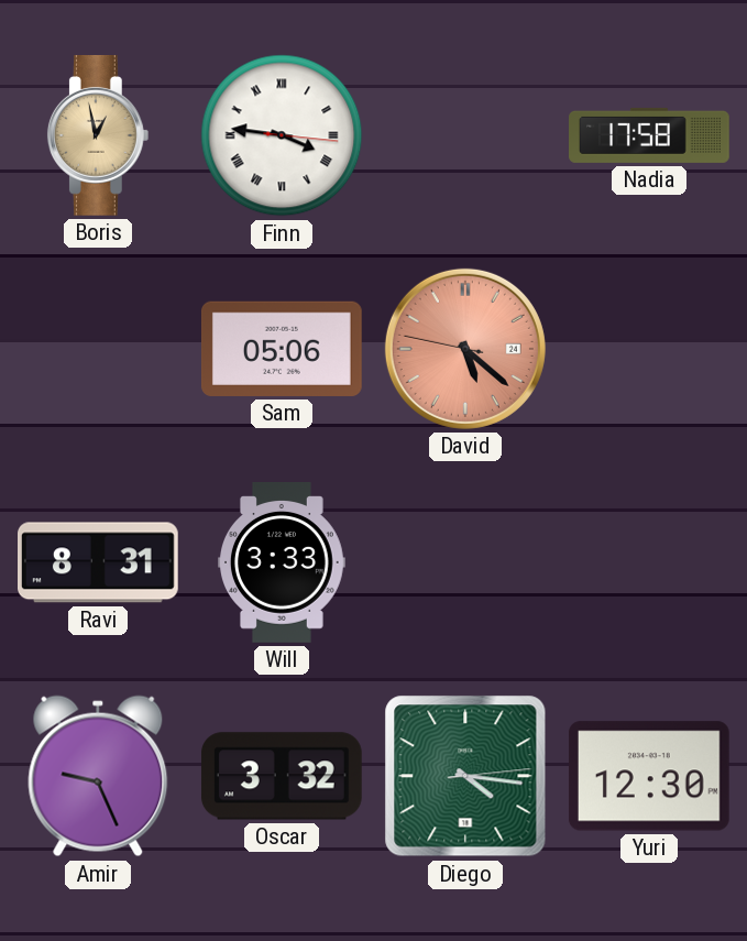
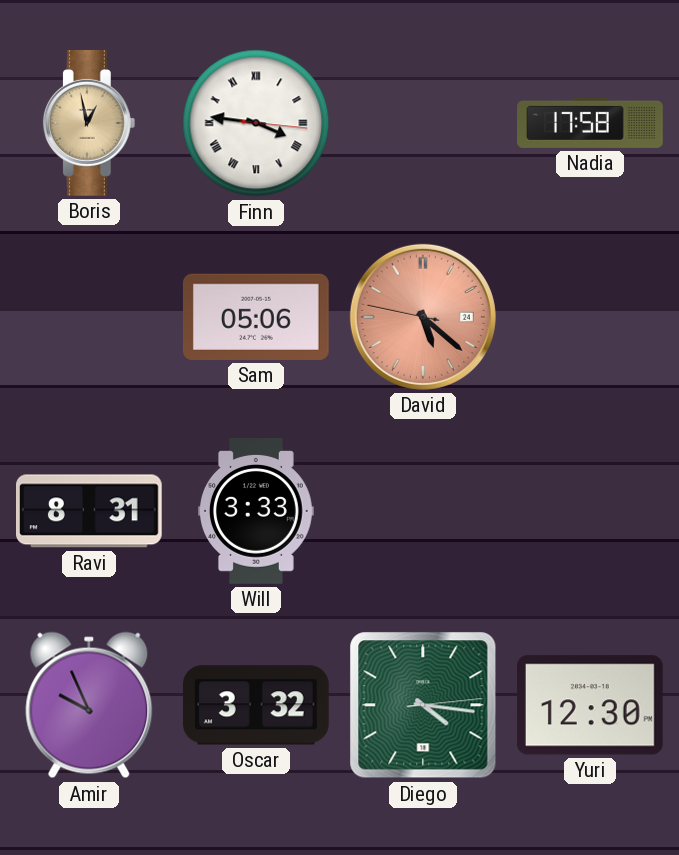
Amir: 9:26 -> 9:56
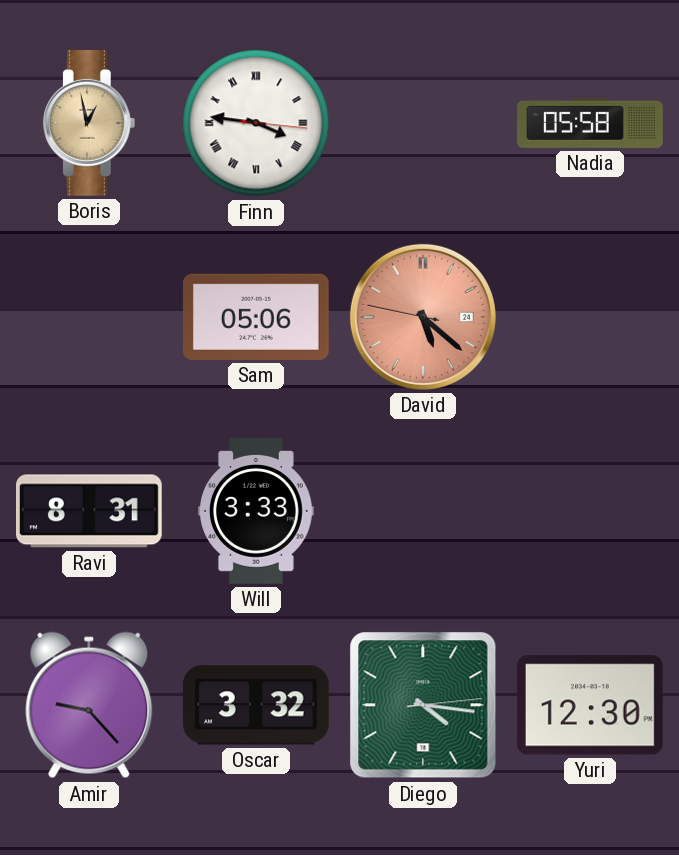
Nadia: 17:58 -> 05:58
Amir: 9:56 -> 9:23
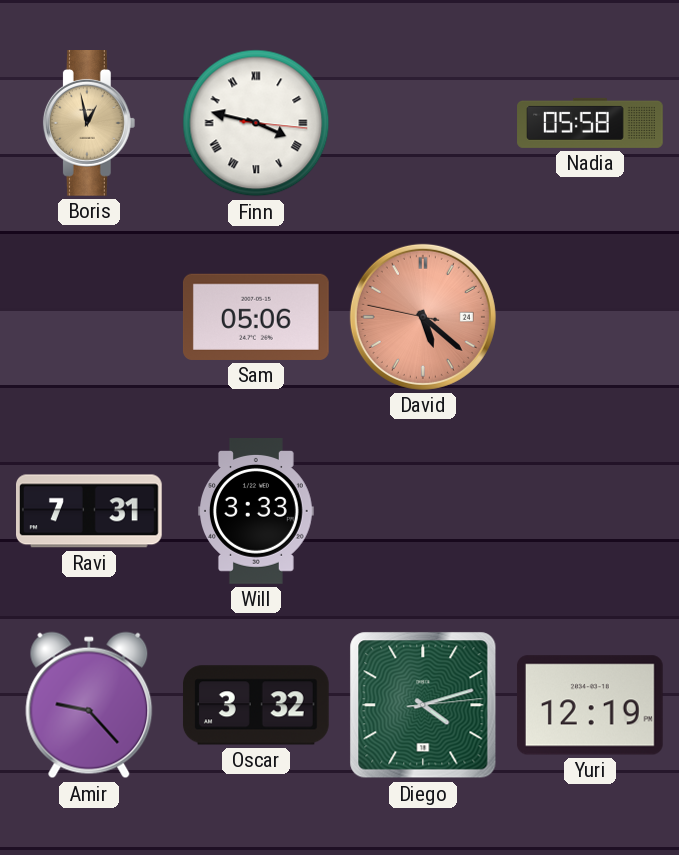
Finn: 3:46 -> 3:47
Ravi: 8:31 -> 7:31
Diego: 4:16 -> 4:12
Yuri: 12:30 -> 12:19
